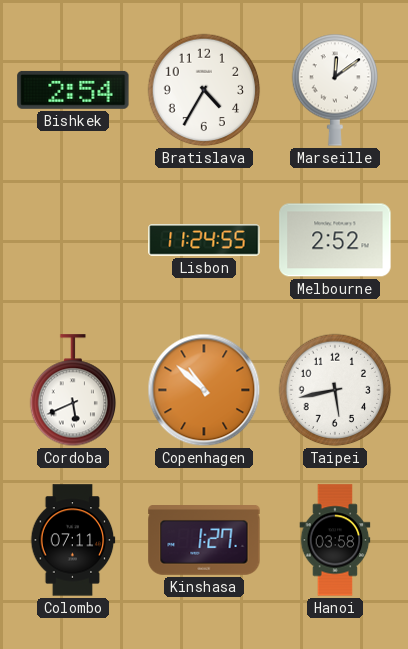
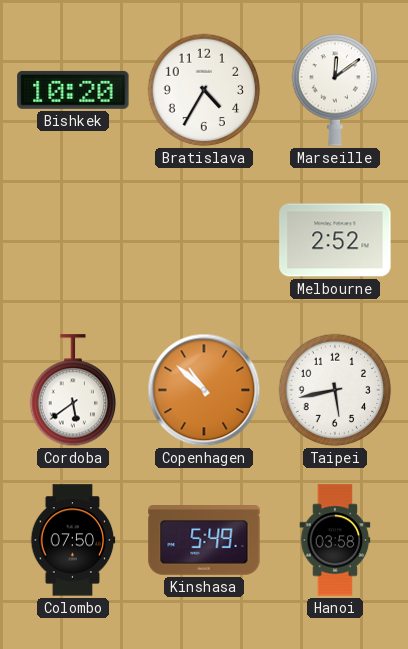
Bishkek: 2:54 -> 10:20
Lisbon: 11:24 -> none
Cordoba: 5:41 -> 5:39
Colombo: 07:11 -> 07:50
Kinshasa: 1:27 -> 5:49
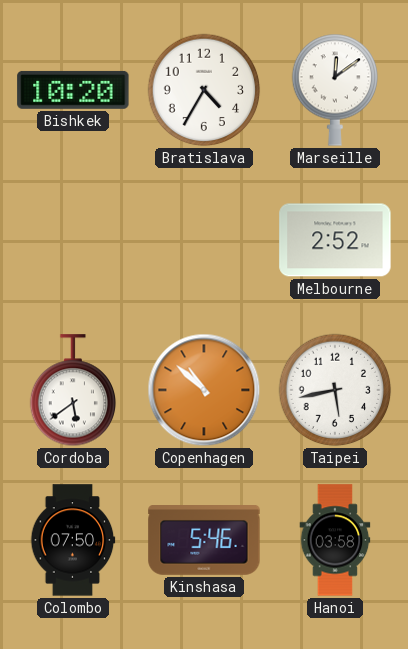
Kinshasa: 5:49 -> 5:46
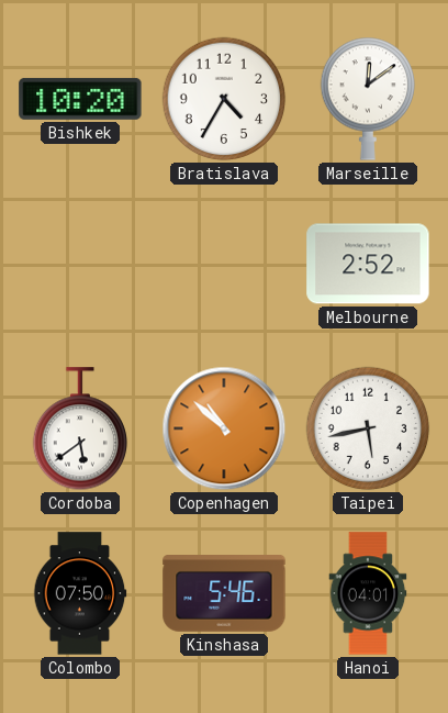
Hanoi: 03:58 -> 04:01
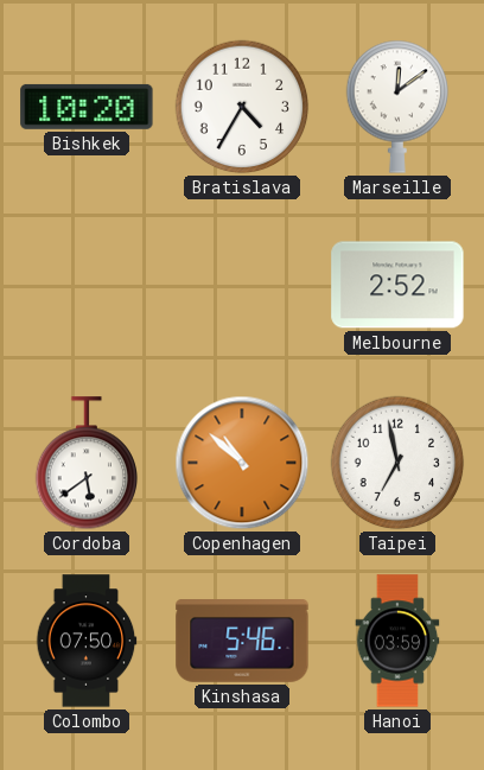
Taipei: 5:43 -> 6:58
Hanoi: 04:01 -> 03:59
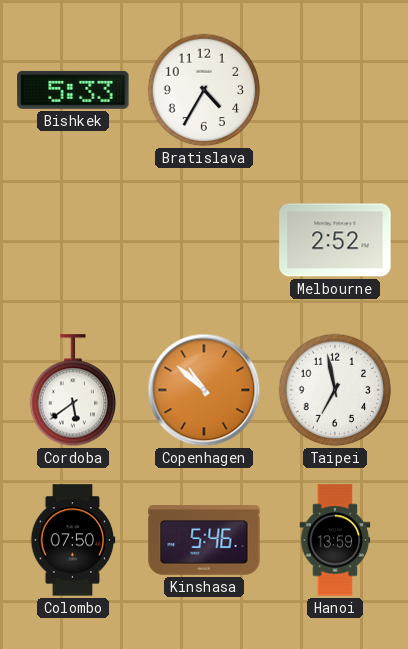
Bishkek: 10:20 -> 5:33
Marseille: 12:09 -> none
Hanoi: 03:59 -> 13:59
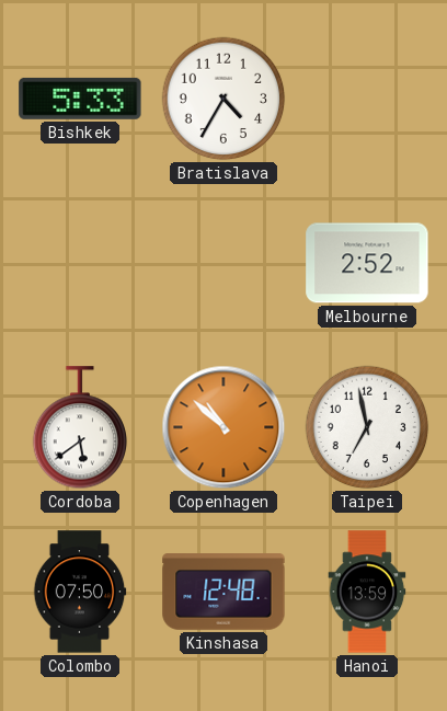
Kinshasa: 5:46 -> 12:48
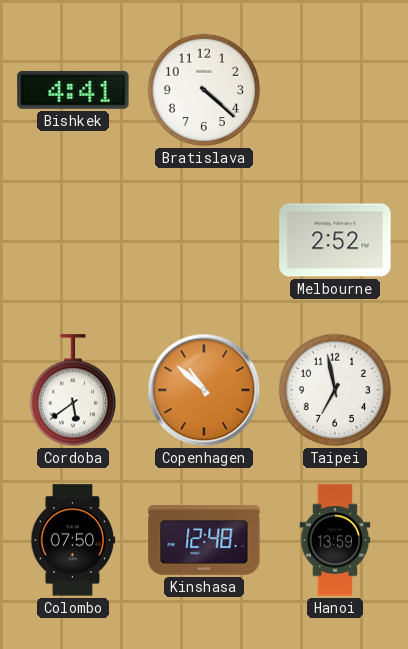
Bishkek: 5:33 -> 4:41
Bratislava: 4:35 -> 4:22
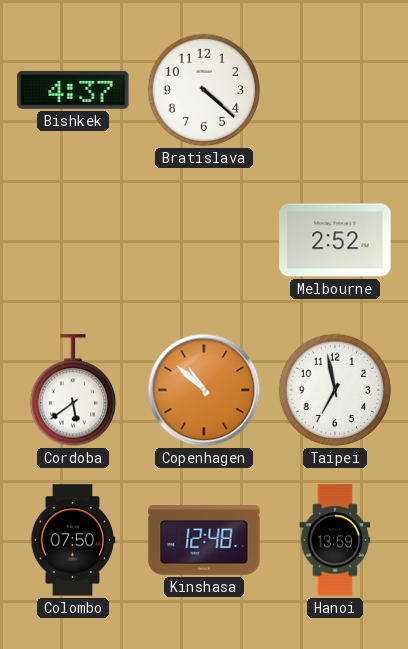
Bishkek: 4:41 -> 4:37
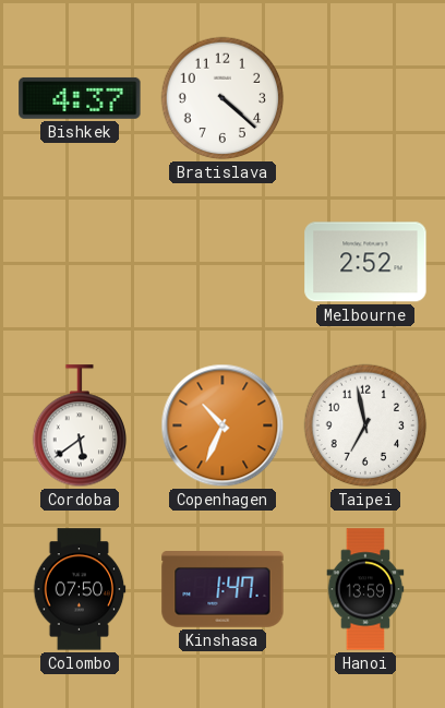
Copenhagen: 10:52 -> 10:34
Kinshasa: 12:48 -> 1:47
